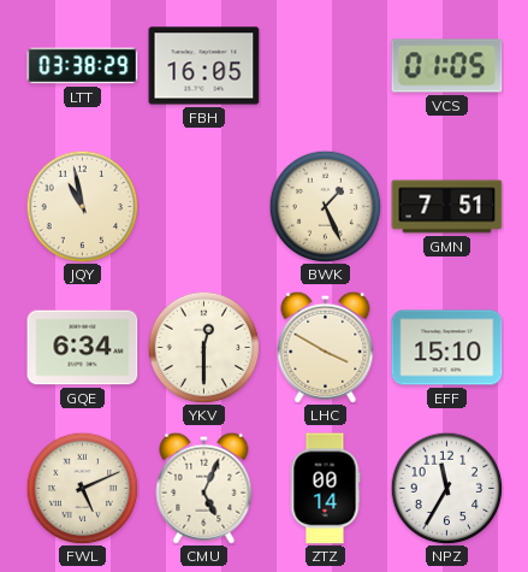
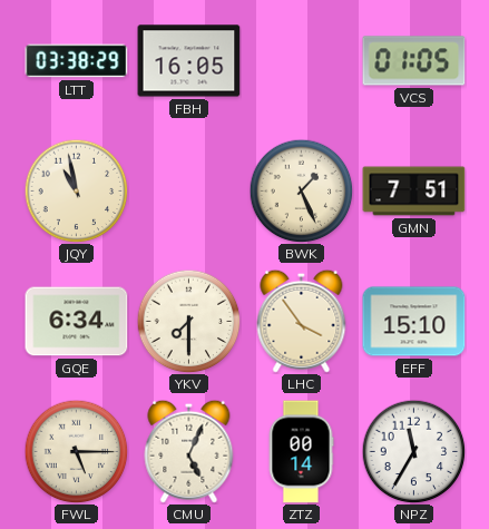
YKV: 12:30 -> 7:30
LHC: 3:50 -> 3:54
FWL: 5:11 -> 5:15
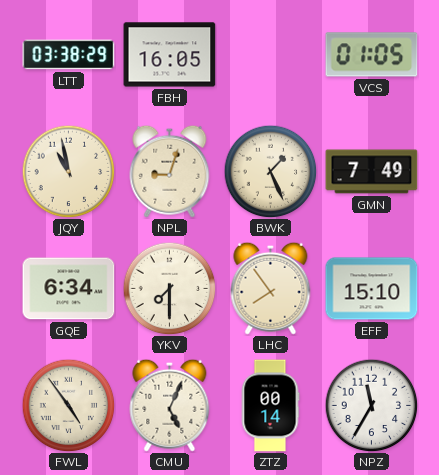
NPL: none -> 9:03
GMN: 7:51 -> 7:49
LHC: 3:54 -> 7:54
FWL: 5:15 -> 4:54
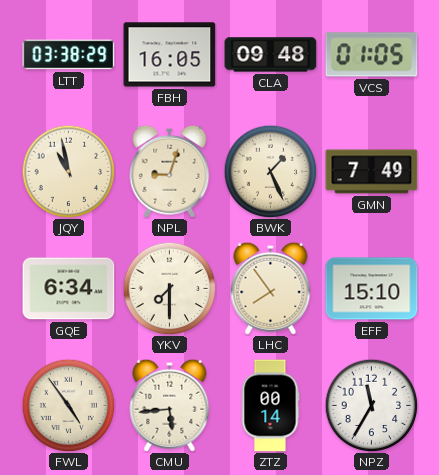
CLA: none -> 09:48
CMU: 5:04 -> 5:44
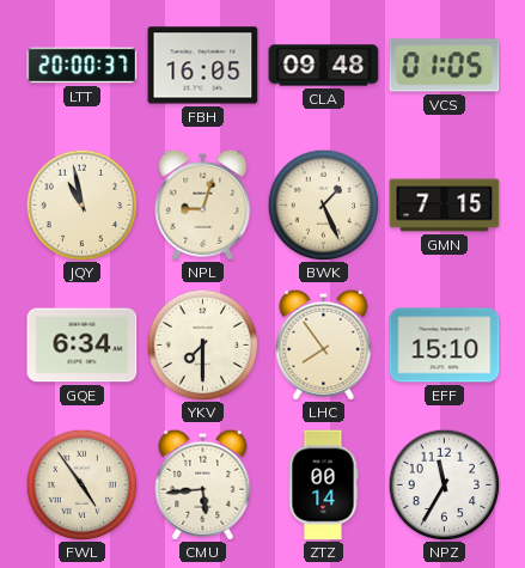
LTT: 03:38 -> 20:00
GMN: 7:49 -> 7:15
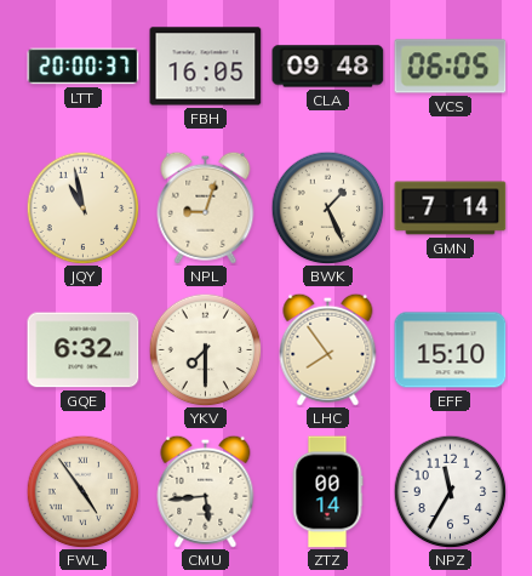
VCS: 01:05 -> 06:05
GMN: 7:15 -> 7:14
GQE: 6:34 -> 6:32
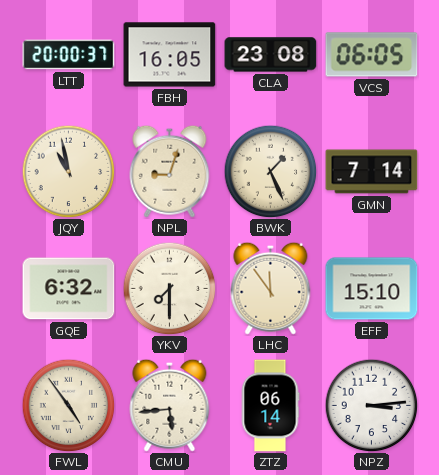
CLA: 09:48 -> 23:08
LHC: 7:54 -> 11:54
ZTZ: 00:14 -> 06:14
NPZ: 11:35 -> 3:14
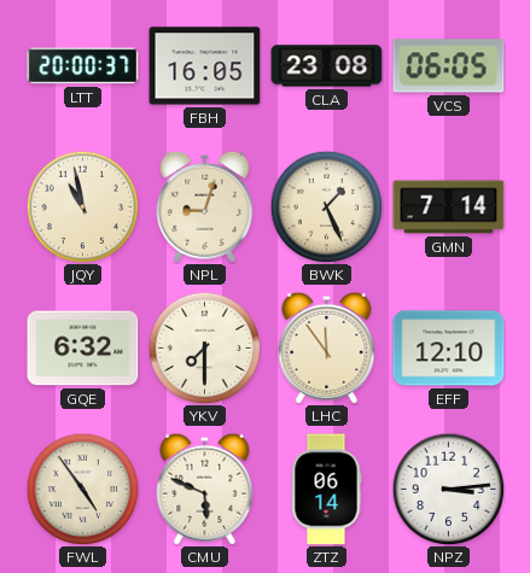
EFF: 15:10 -> 12:10
CMU: 5:44 -> 5:49
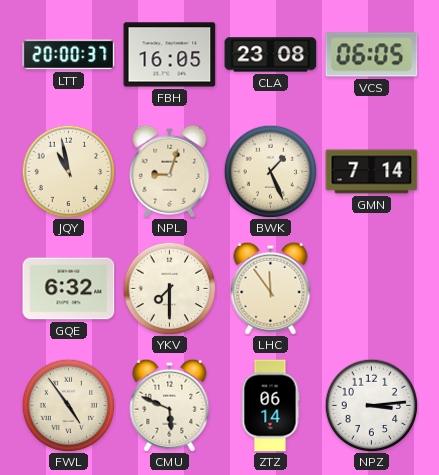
EFF: 12:10 -> none
